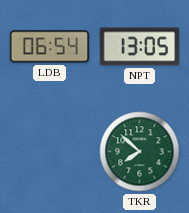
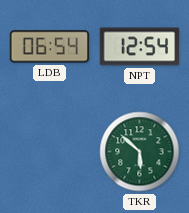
NPT: 13:05 -> 12:54
TKR: 7:52 -> 5:52
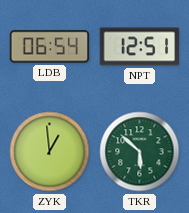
NPT: 12:54 -> 12:51
ZYK: none -> 12:59
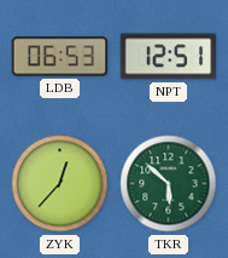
LDB: 06:54 -> 06:53
ZYK: 12:59 -> 12:37
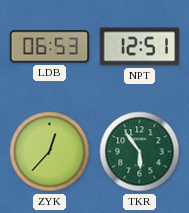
TKR: 5:52 -> 5:54
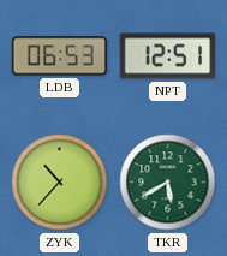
ZYK: 12:37 -> 10:37
TKR: 5:54 -> 5:40
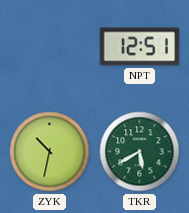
LDB: 06:53 -> none
ZYK: 10:37 -> 10:32
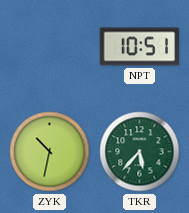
NPT: 12:51 -> 10:51
TKR: 5:40 -> 5:37
